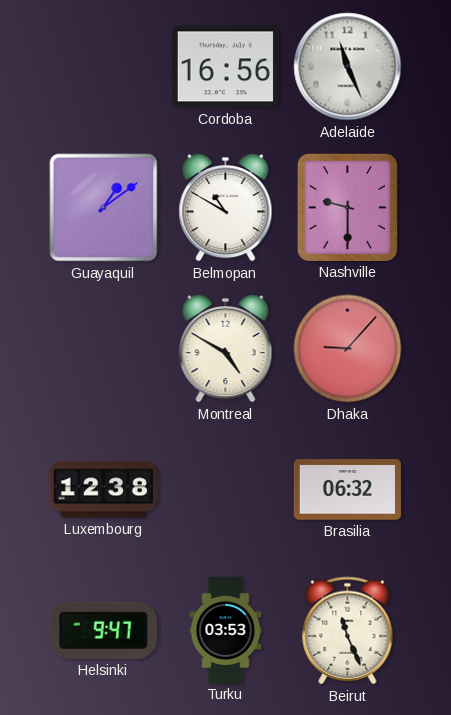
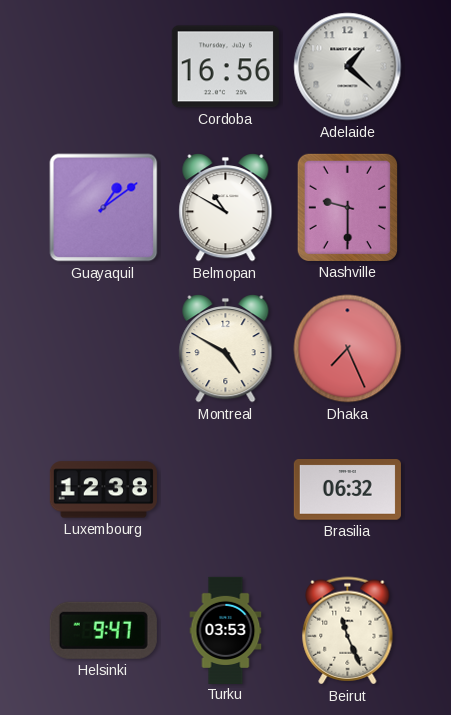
Adelaide: 11:26 -> 1:22
Dhaka: 9:07 -> 7:26
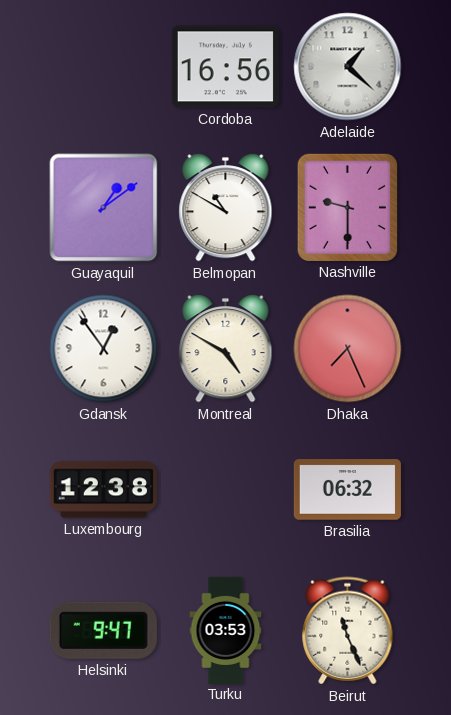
Gdansk: none -> 12:54
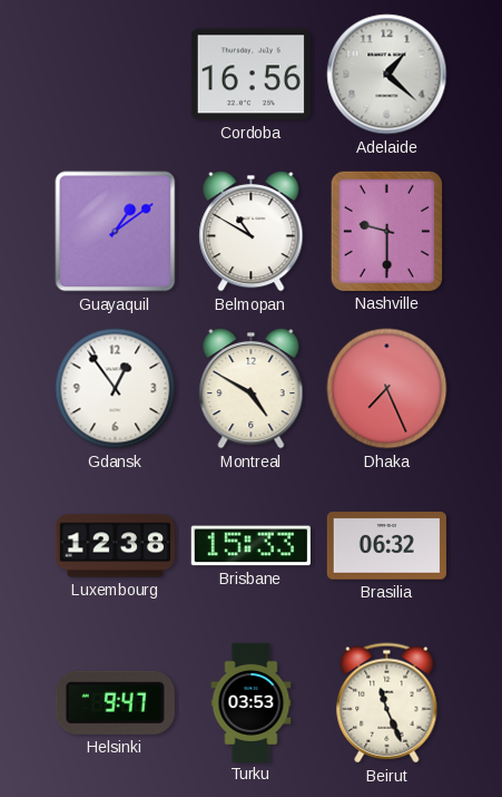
Brisbane: none -> 15:33
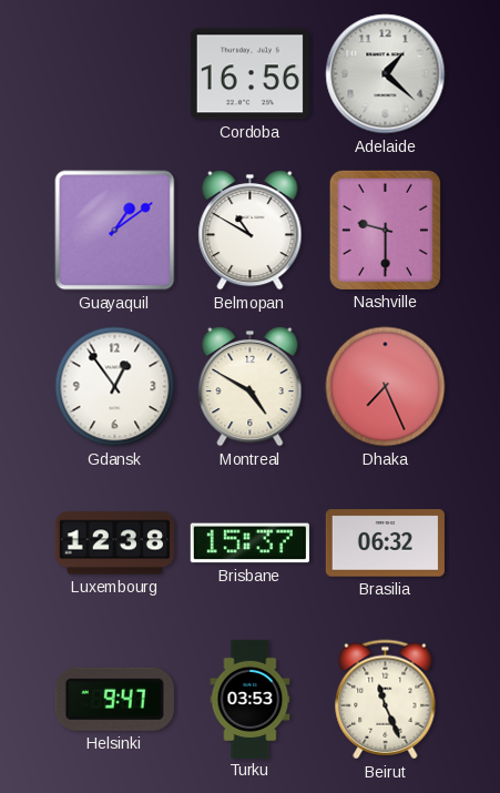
Brisbane: 15:33 -> 15:37
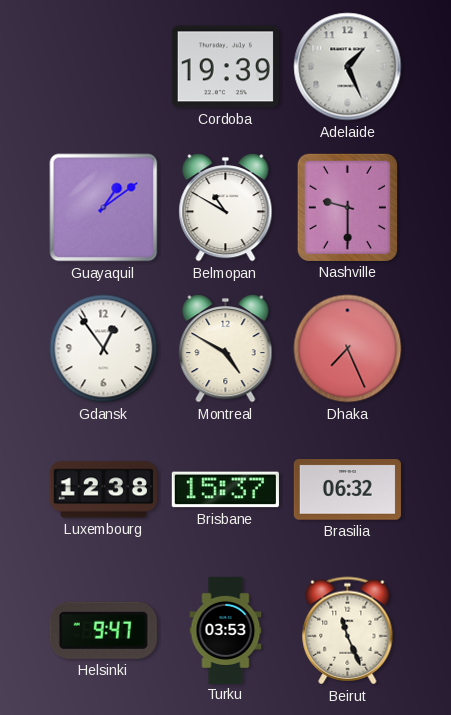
Cordoba: 16:56 -> 19:39
Adelaide: 1:22 -> 1:26
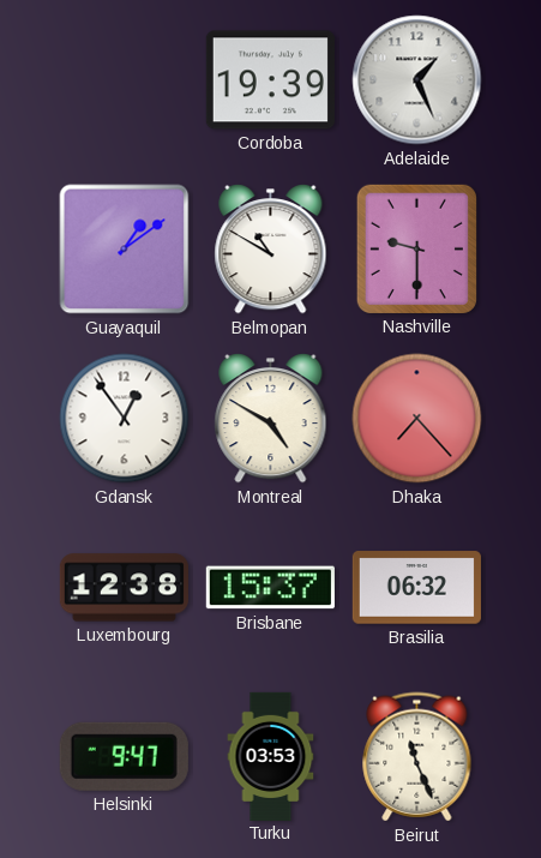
Dhaka: 7:26 -> 7:23
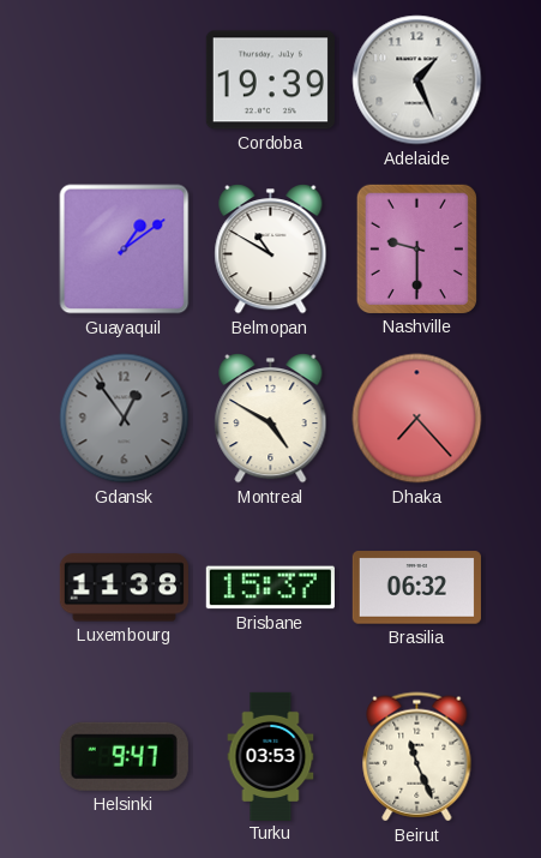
Gdansk dial: white -> grey
Luxembourg: 12:38 -> 11:38
